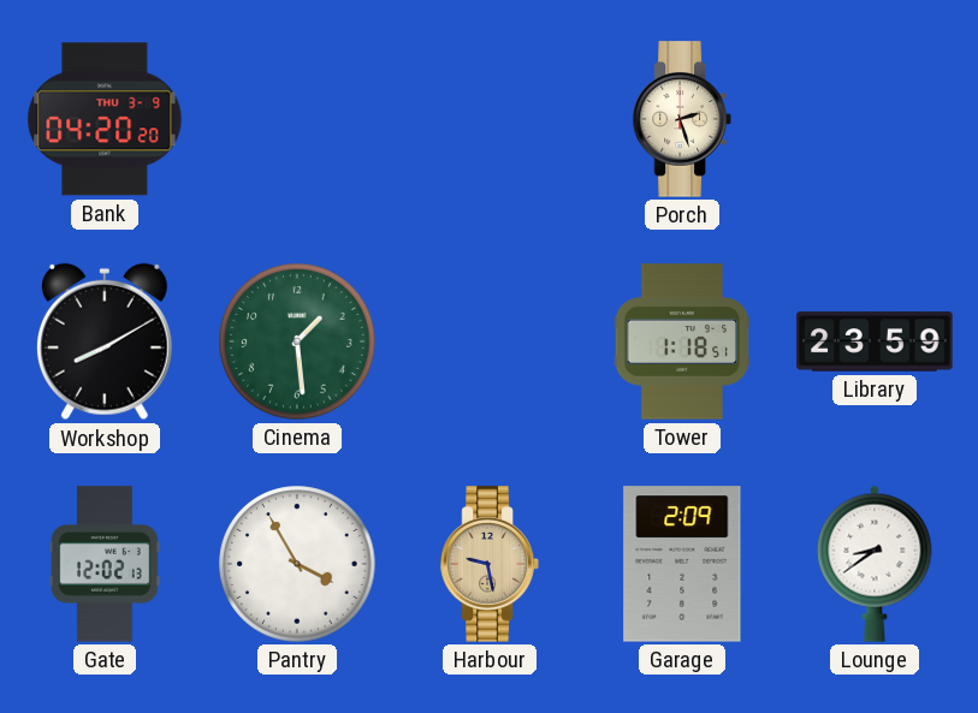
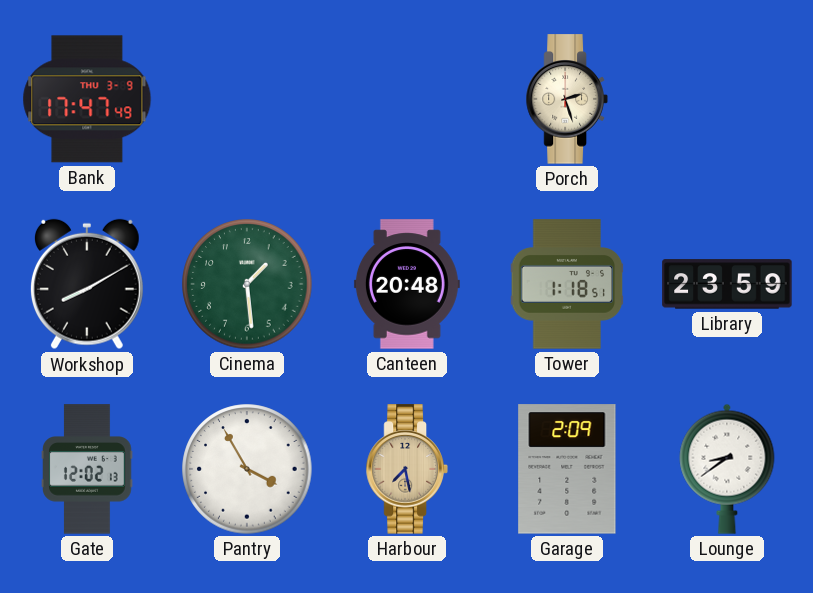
Bank: 04:20 -> 17:47
Canteen: none -> 20:48
Harbour: 9:28 -> 7:28
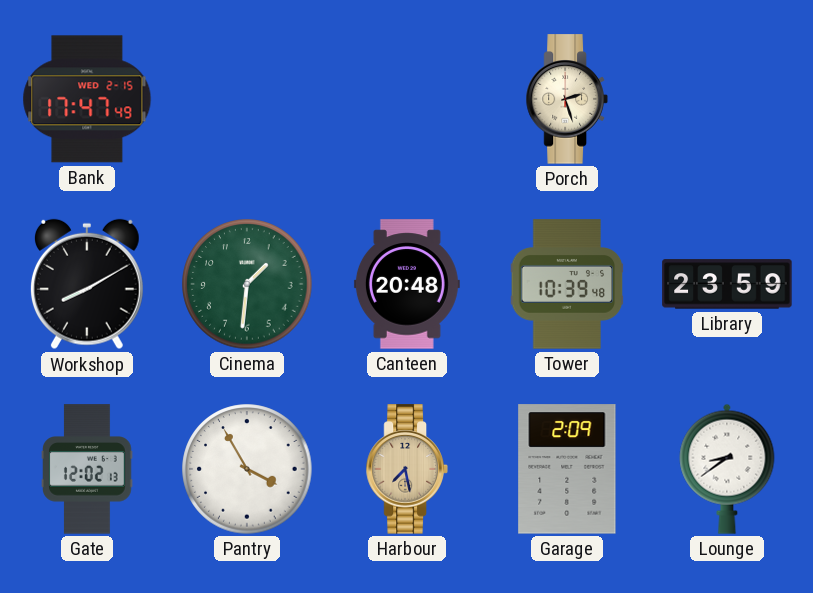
Bank date: THU 3-9 -> WED 2-15
Cinema: 1:29 -> 1:31
Tower: 1:18 -> 10:39
